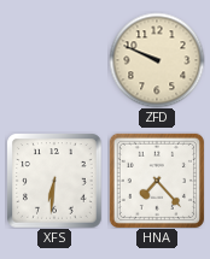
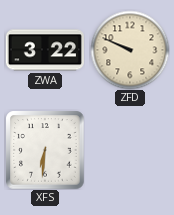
ZWA: none -> 3:22
HNA: 7:23 -> none
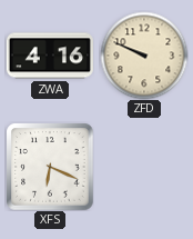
ZWA: 3:22 -> 4:16
XFS: 6:31 -> 6:19
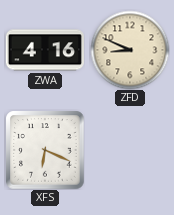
ZFD: 9:49 -> 8:49
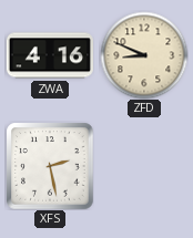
XFS: 6:19 -> 2:28
